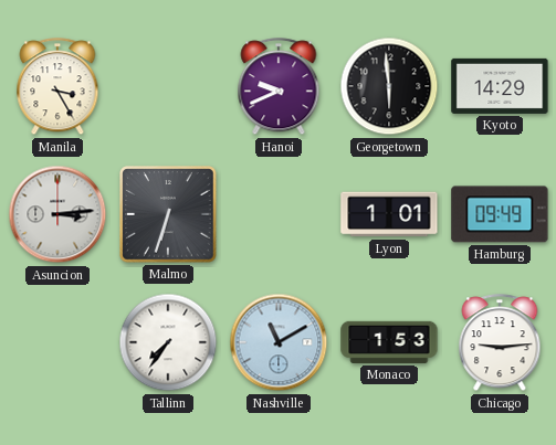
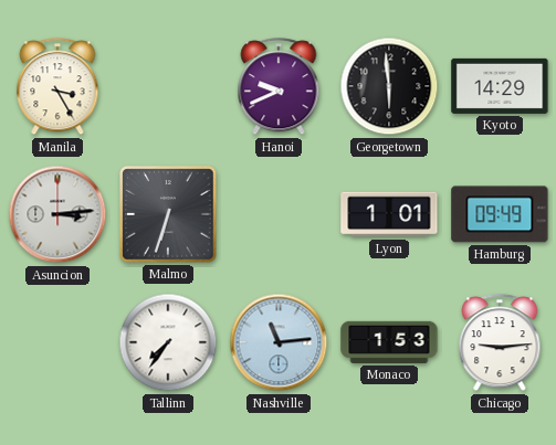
Nashville: 11:10 -> 11:14
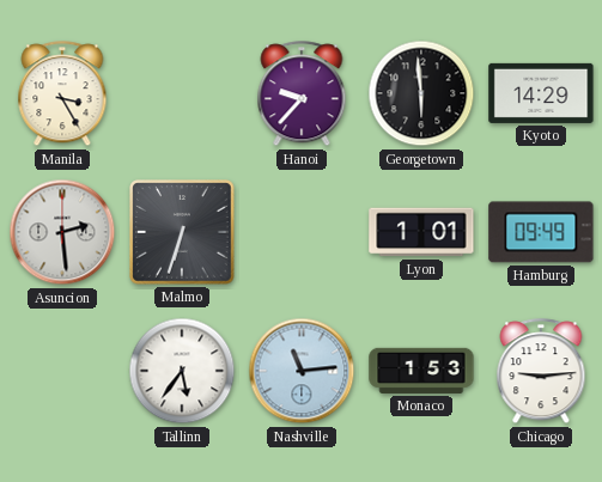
Hanoi: 9:41 -> 9:37
Asuncion: 3:14 -> 2:29
Tallinn: 7:36 -> 5:36
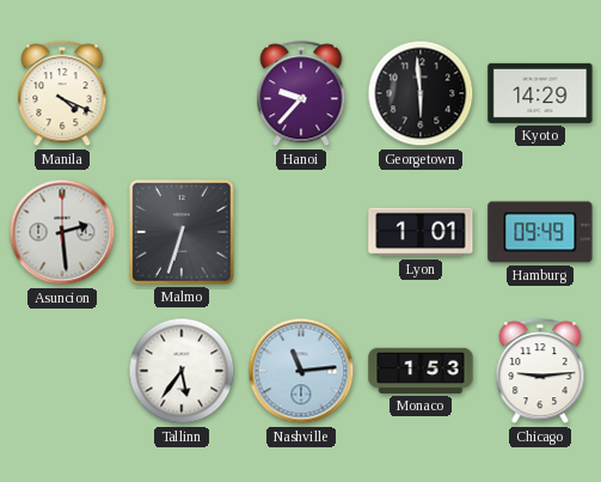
Manila: 3:25 -> 4:19
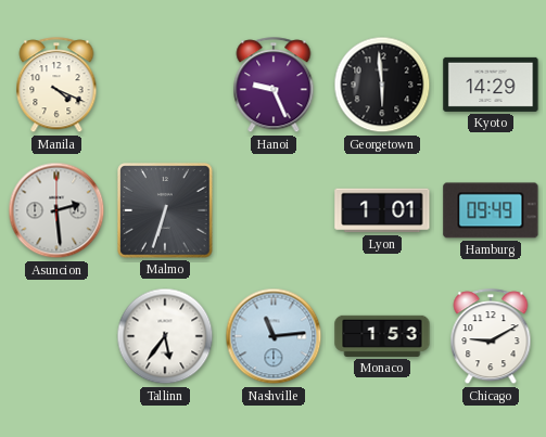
Hanoi: 9:37 -> 9:26
Chicago: 9:14 -> 9:10
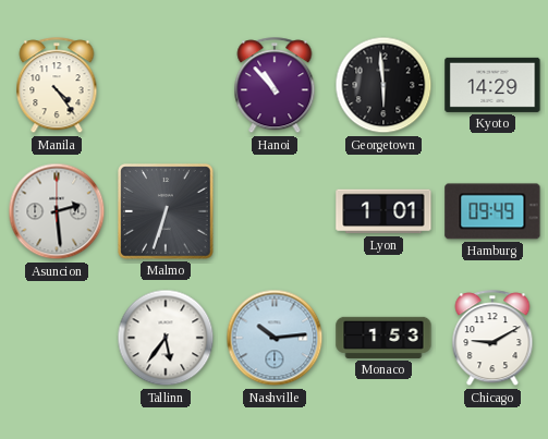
Manila: 4:19 -> 4:24
Hanoi: 9:26 -> 10:53
Nashville: 11:14 -> 10:14
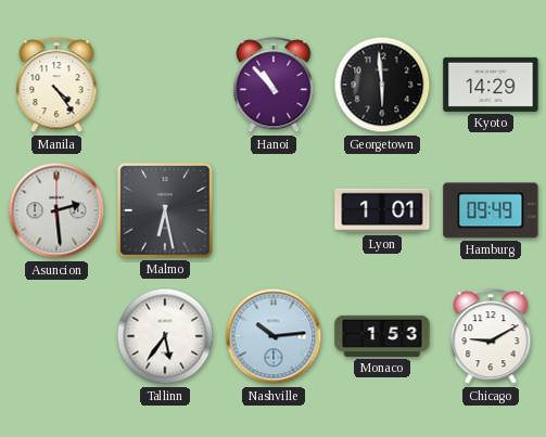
Malmo: 6:33 -> 6:28
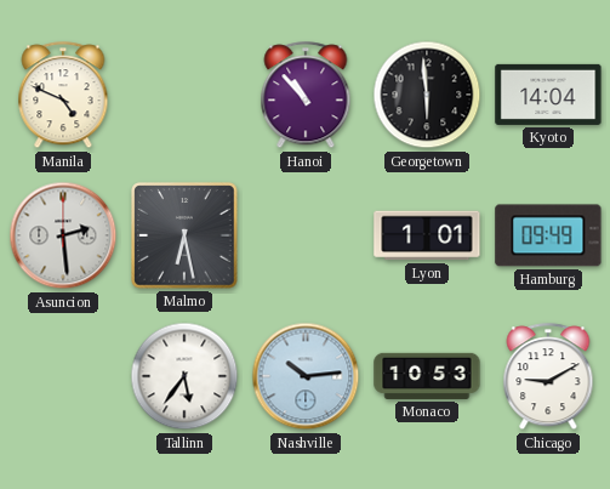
Manila: 4:24 -> 4:49
Kyoto: 14:29 -> 14:04
Monaco: 1:53 -> 10:53
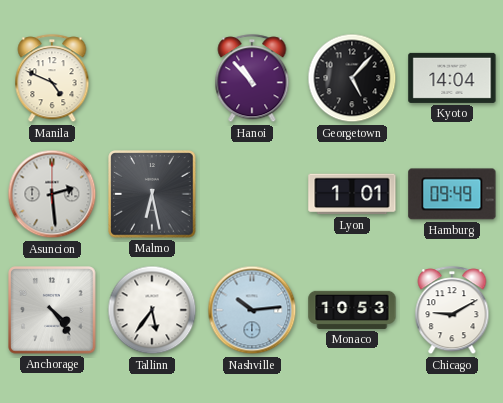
Georgetown: 5:59 -> 5:07
Anchorage: none -> 4:24
